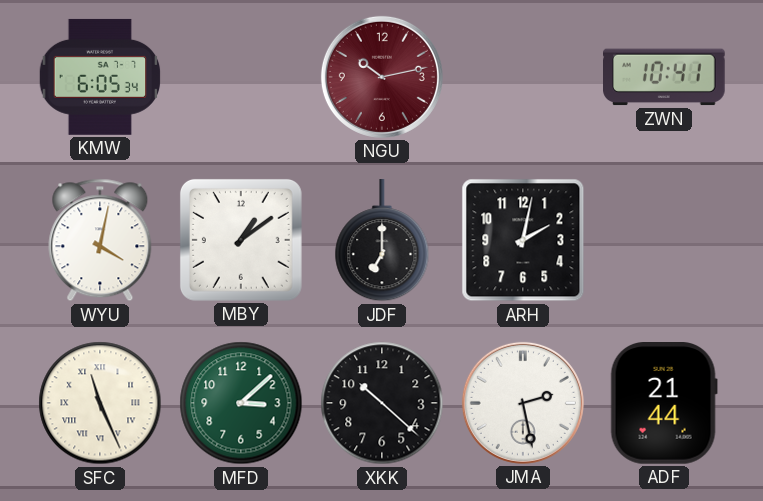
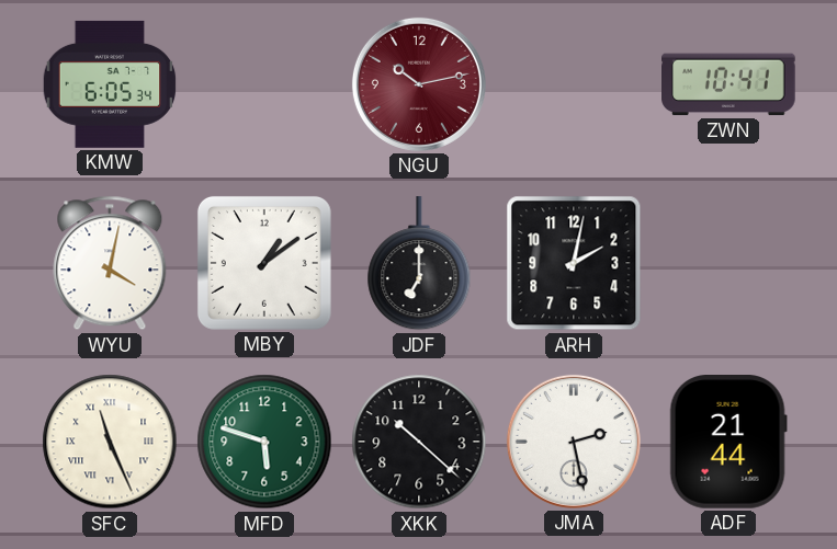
MFD: 3:08 -> 5:48
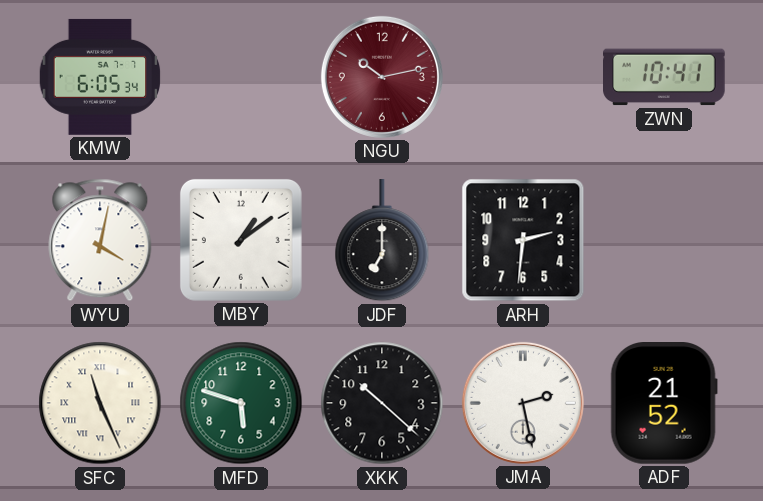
ARH: 2:02 -> 2:31
ADF: 21:44 -> 21:52
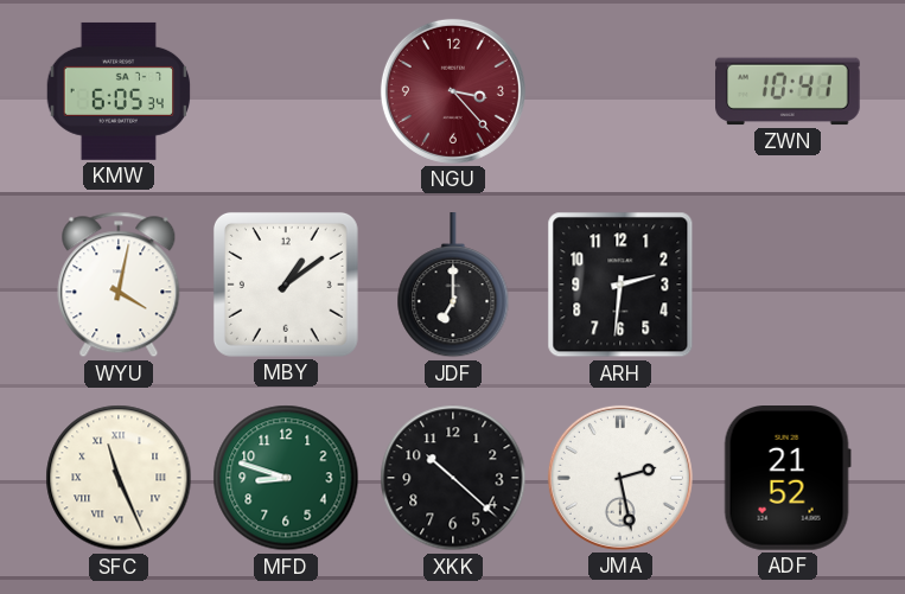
NGU: 10:13 -> 3:23
MFD: 5:48 -> 8:48
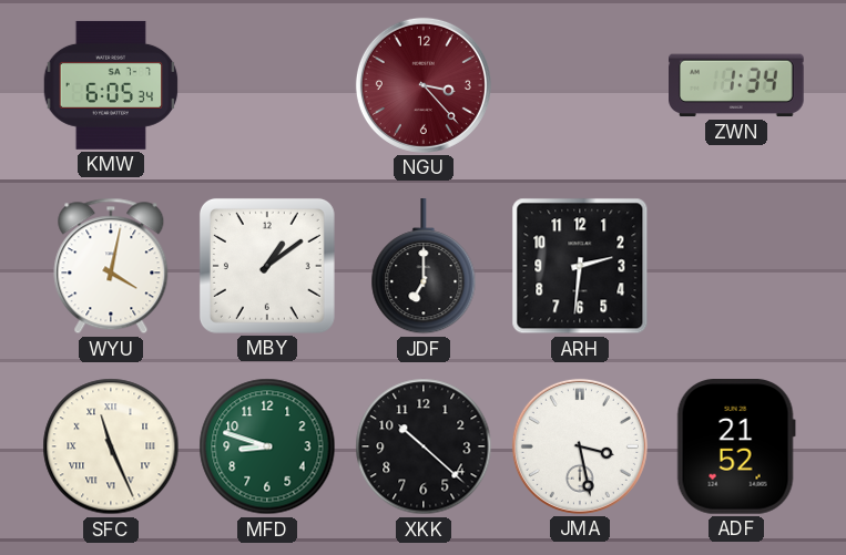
ZWN: 10:41 -> 1:34
JMA: 2:28 -> 3:28
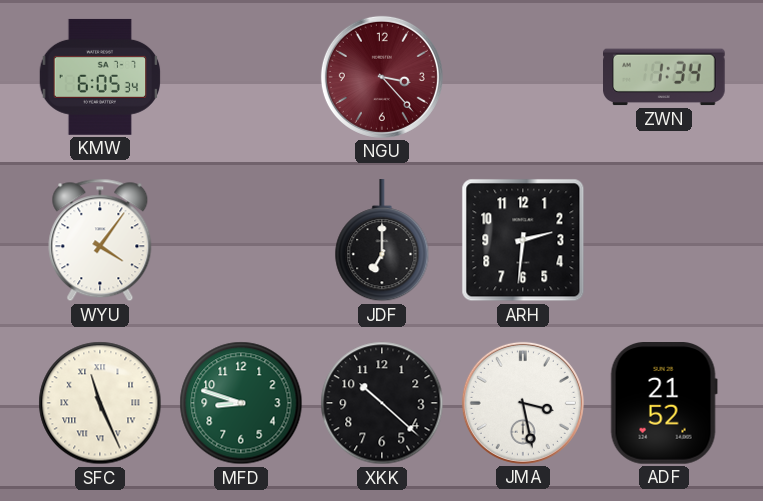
WYU: 4:02 -> 4:06
MBY: 1:09 -> none
